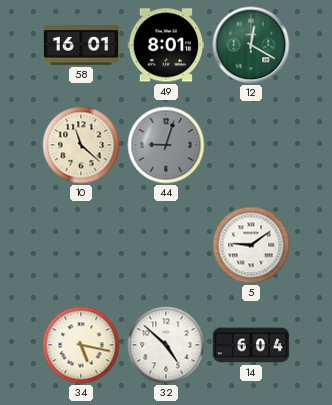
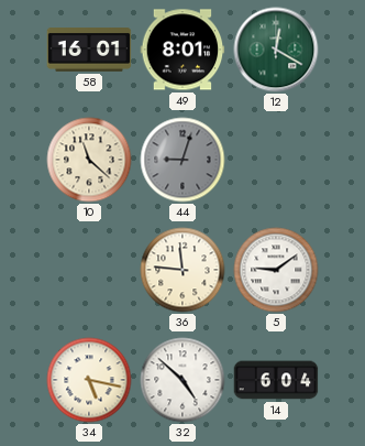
36: none -> 11:46
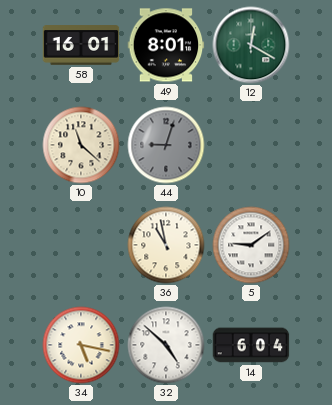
36: 11:46 -> 10:58
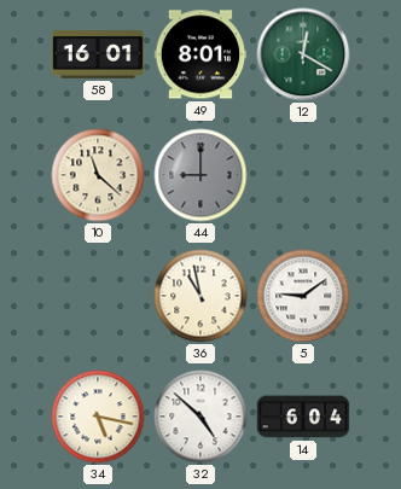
44: 9:03 -> 9:00
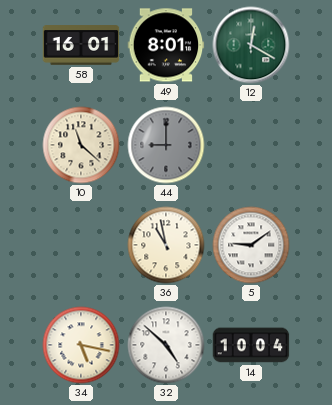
14: 6:04 -> 10:04
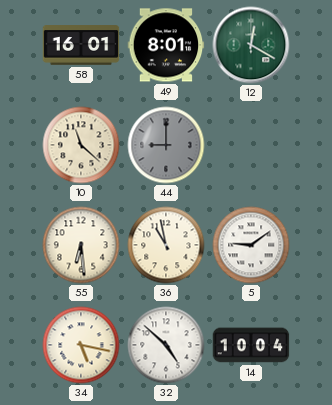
55: none -> 6:29
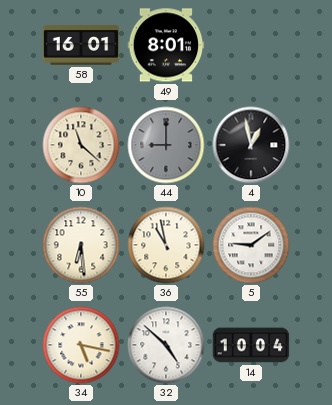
12: 12:20 -> none
4: none -> 12:58
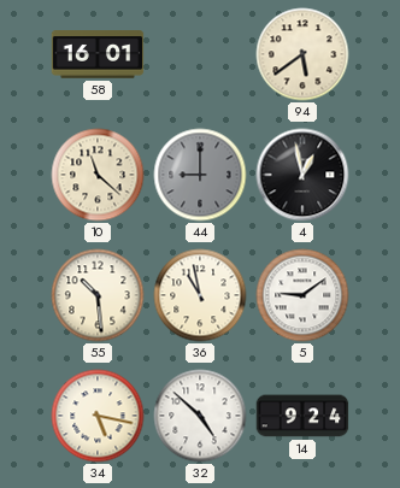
49: 8:01 -> none
94: none -> 5:39
55: 6:29 -> 10:29
14: 10:04 -> 9:24
